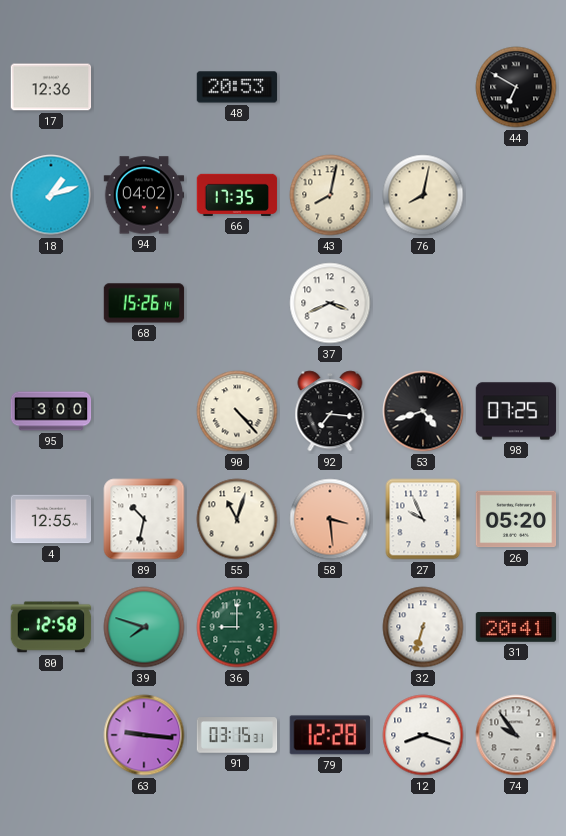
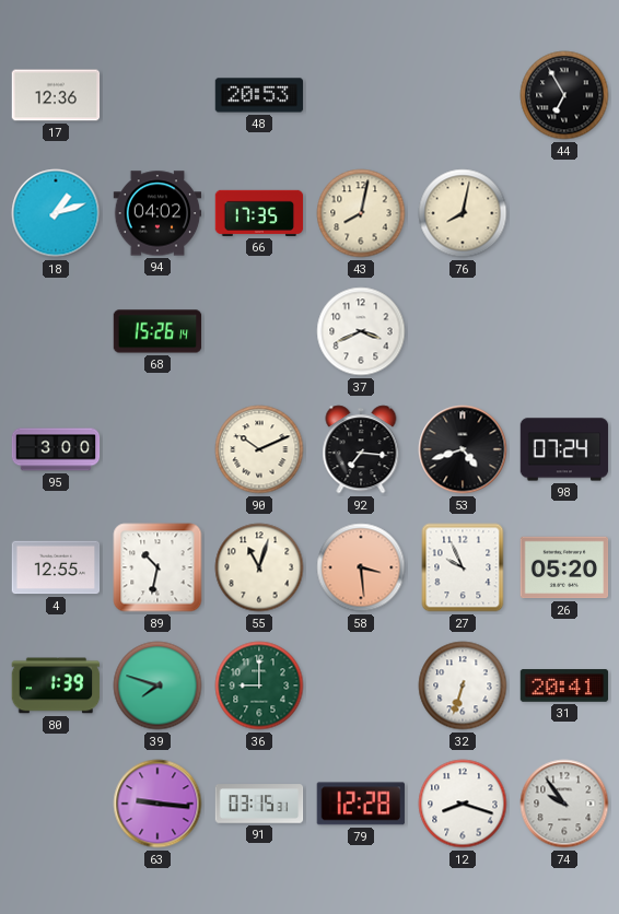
44: 6:50 -> 6:55
90: 4:23 -> 10:11
98: 07:25 -> 07:24
80: 12:58 -> 1:39
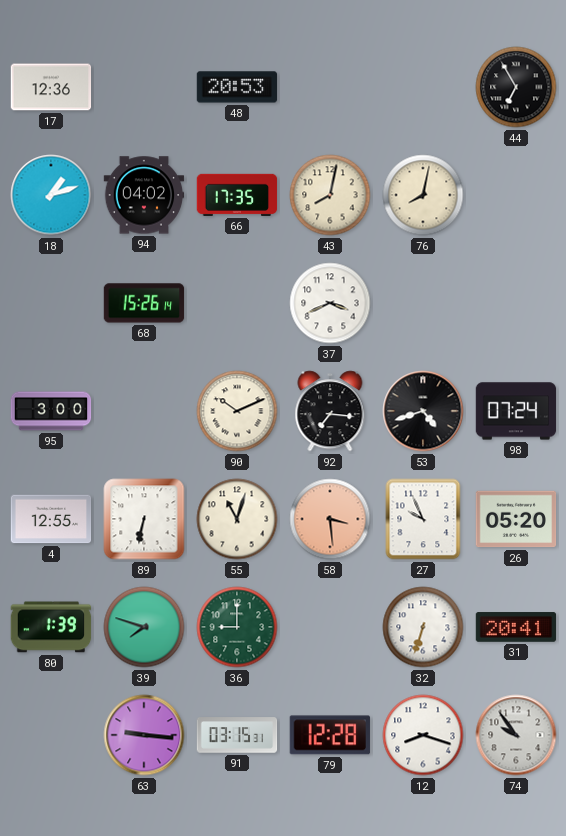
89: 10:32 -> 6:32
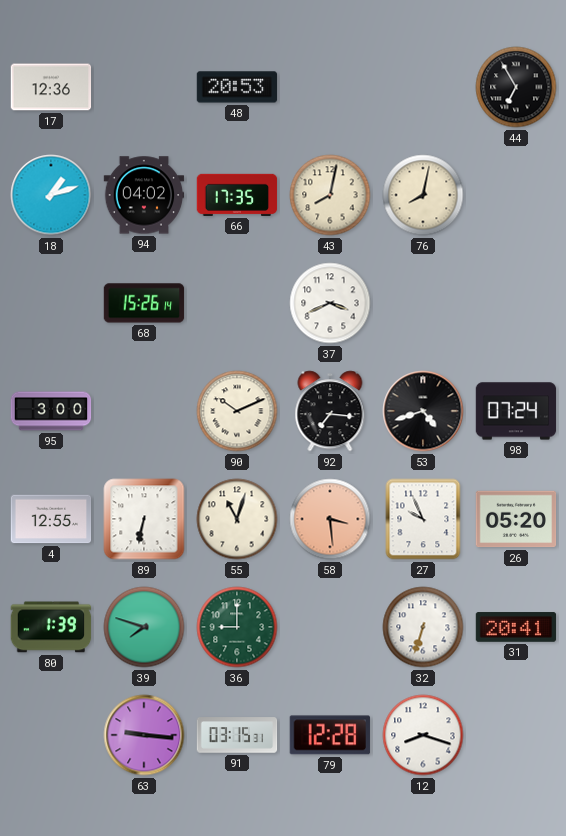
74: 9:54 -> none
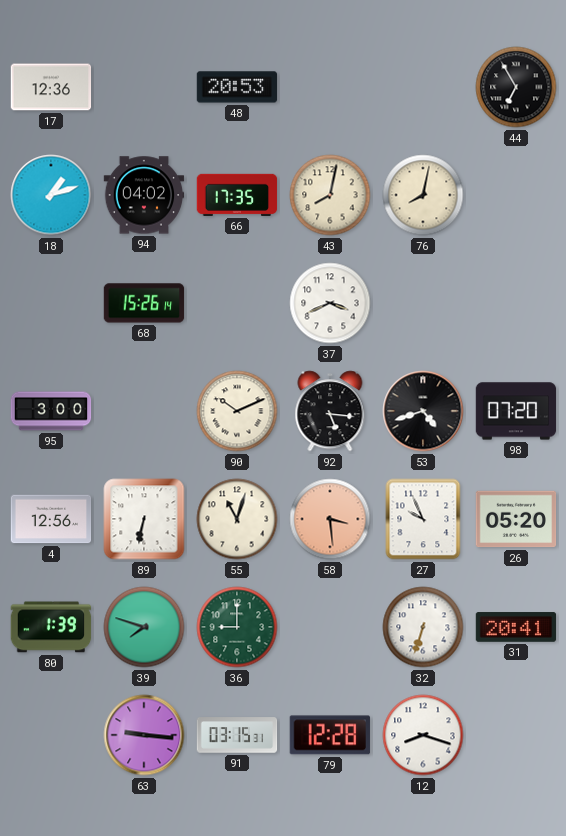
92: 7:16 -> 5:16
98: 07:24 -> 07:20
4: 12:55 -> 12:56
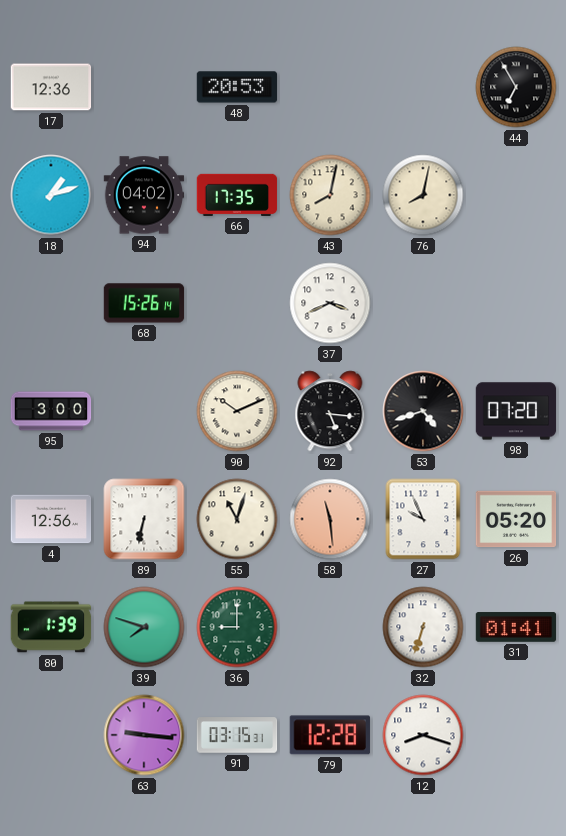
58: 3:29 -> 11:29
31: 20:41 -> 01:41
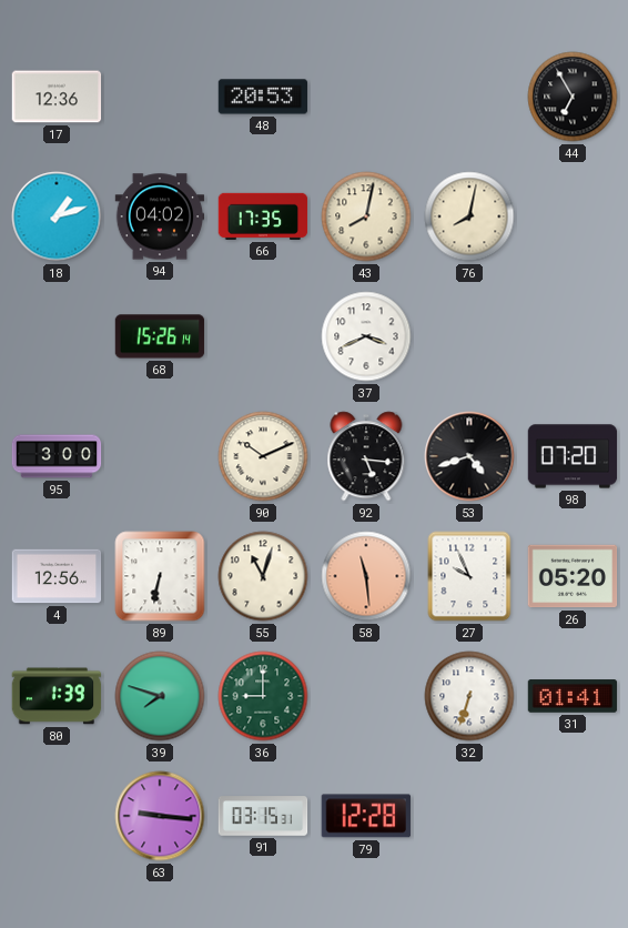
12: 8:18 -> none
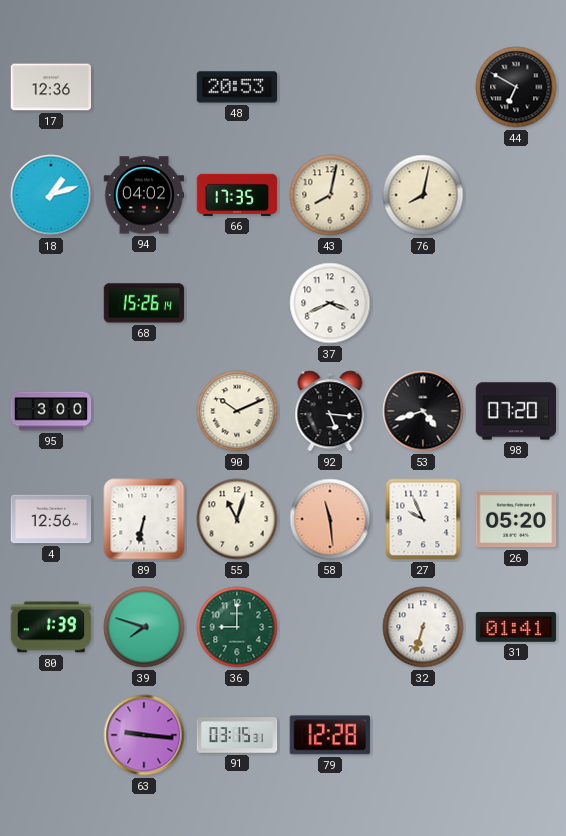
44: 6:55 -> 6:50
